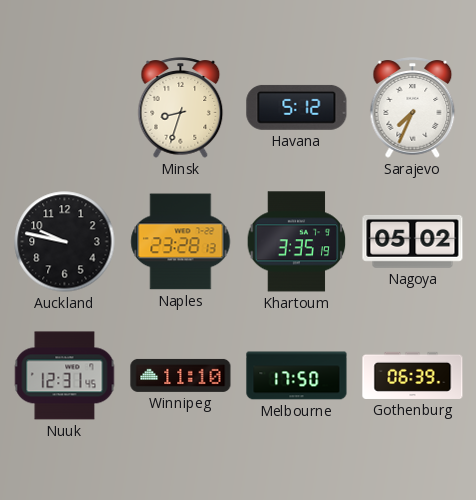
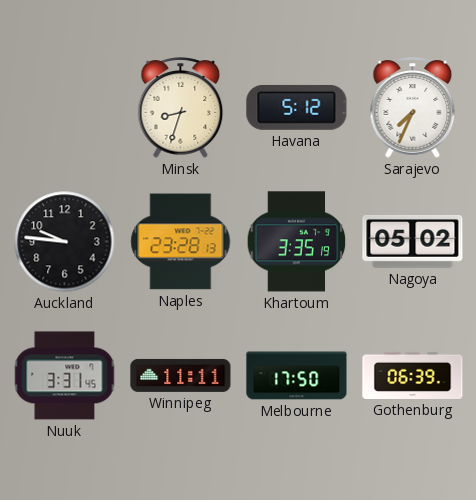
Auckland: 9:47 -> 9:46
Nuuk: 12:31 -> 3:31
Winnipeg: 11:10 -> 11:11
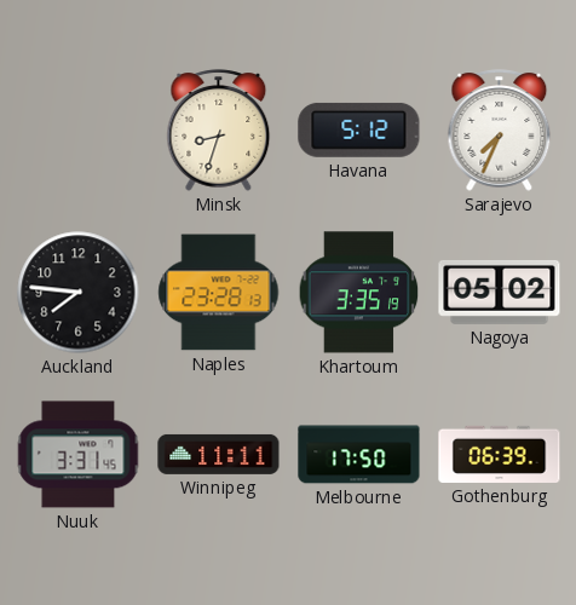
Auckland: 9:46 -> 7:46
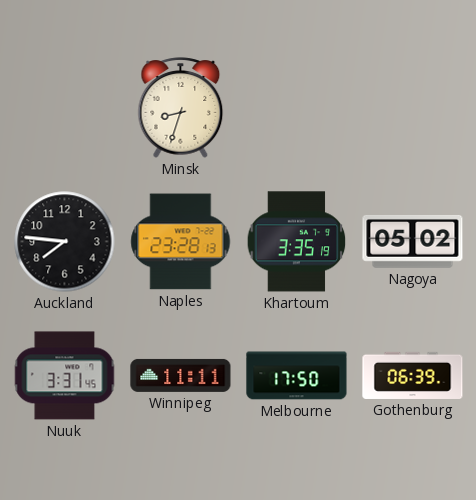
Havana: 5:12 -> none
Sarajevo: 7:34 -> none
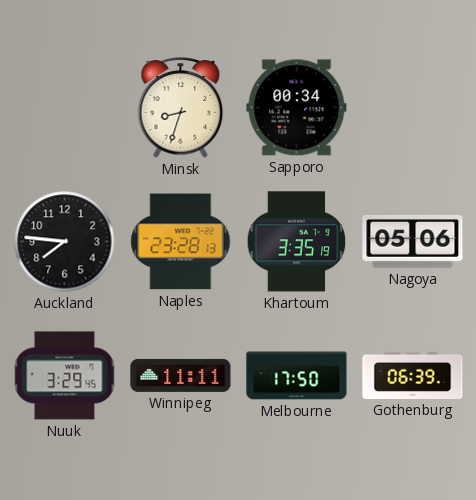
Sapporo: none -> 00:34
Nagoya: 05:02 -> 05:06
Nuuk: 3:31 -> 3:29
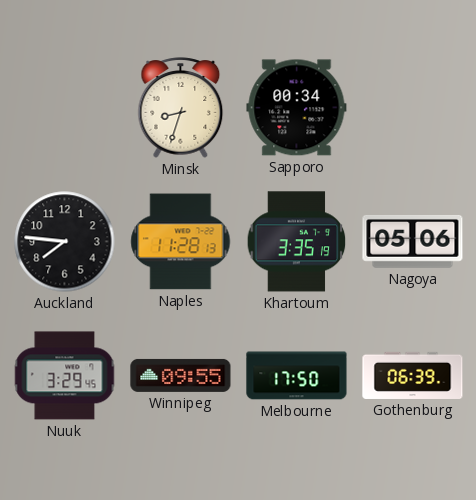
Naples: 23:28 -> 11:28
Winnipeg: 11:11 -> 09:55
